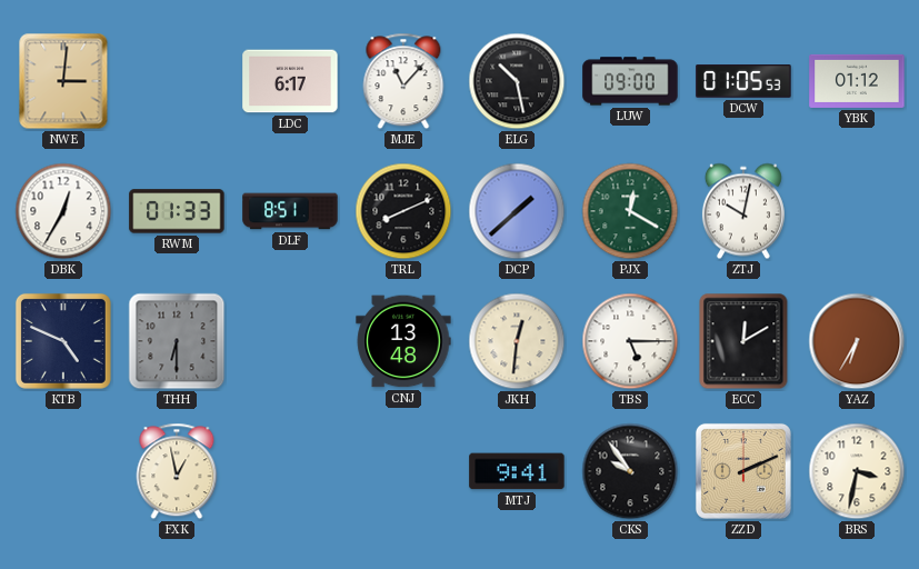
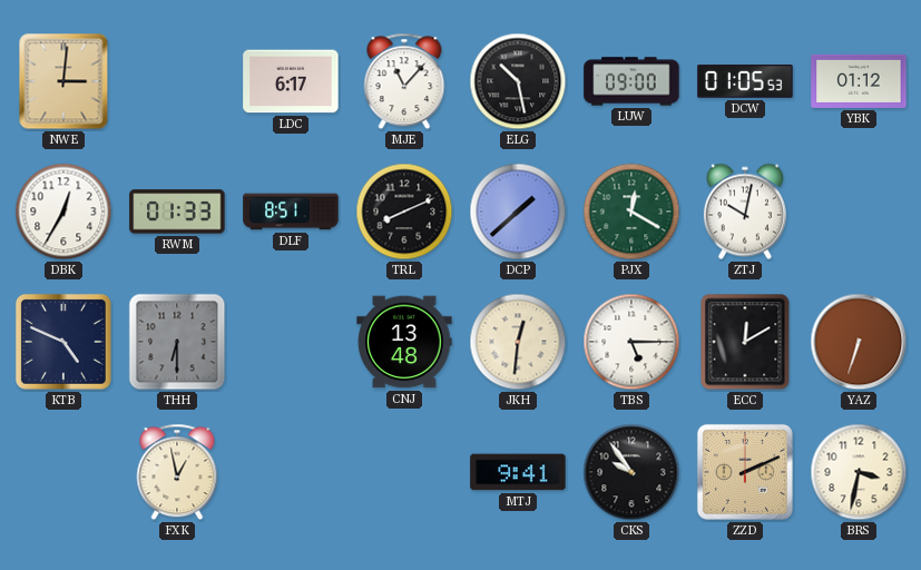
YAZ: 6:35 -> 6:33
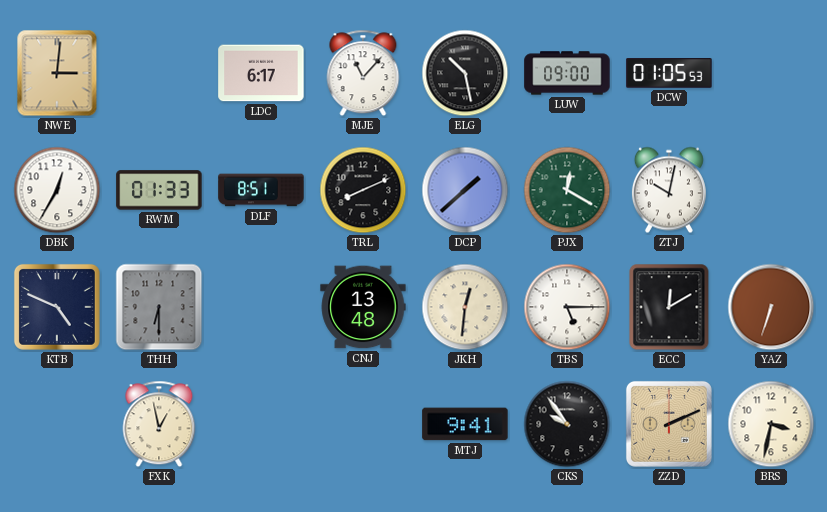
YBK: 01:12 -> none
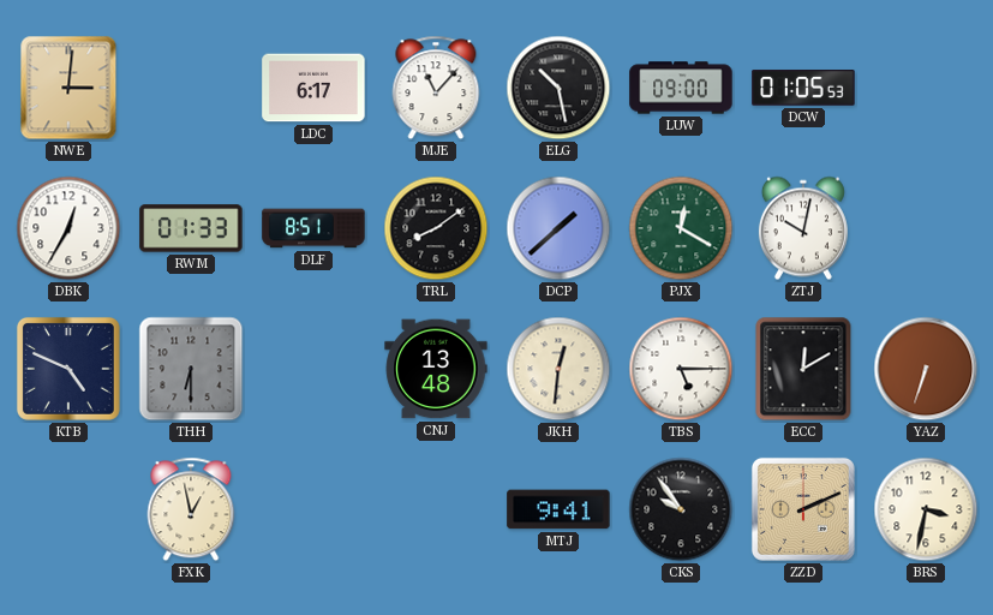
TRL: 8:11 -> 8:09
